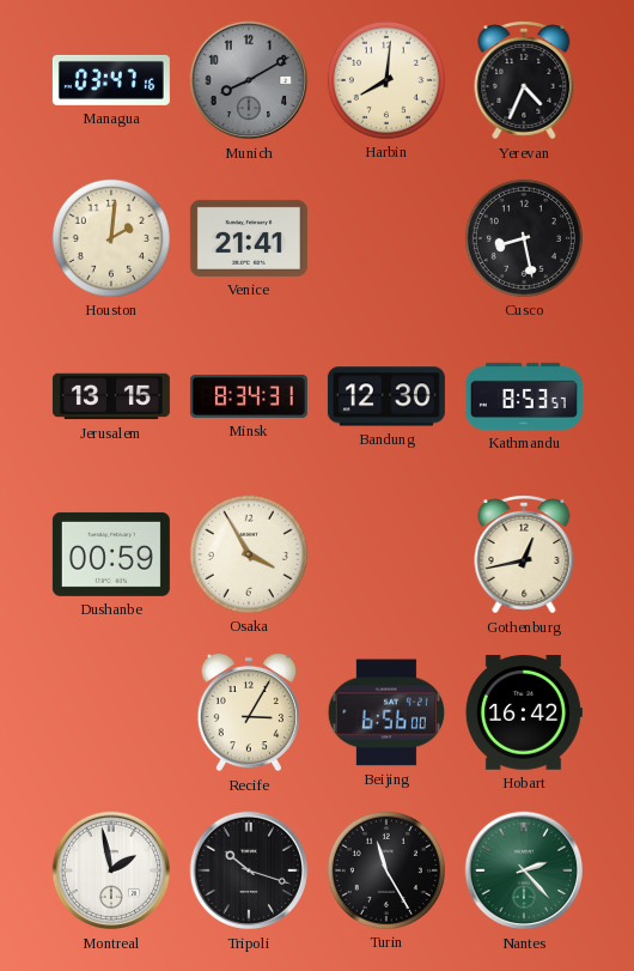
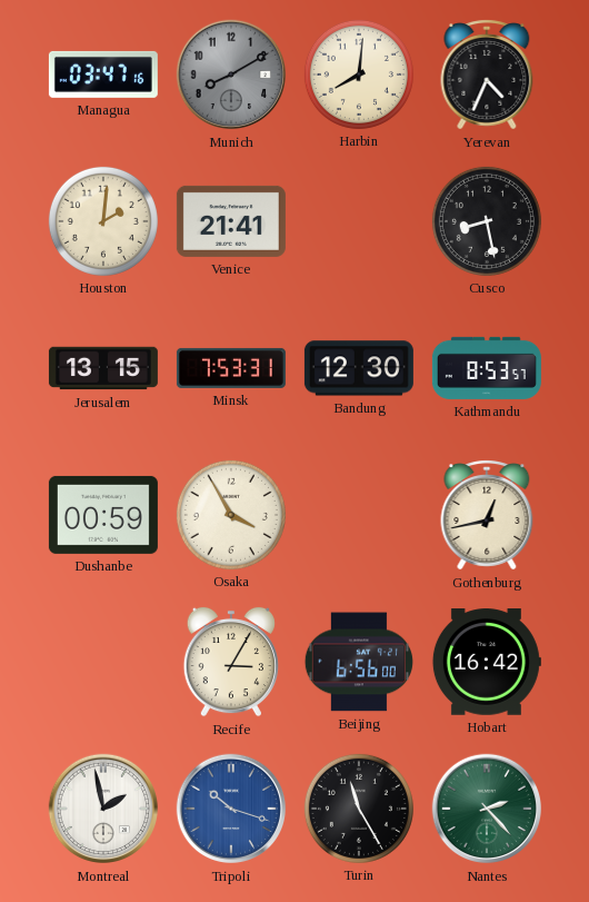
Minsk: 8:34 -> 7:53
Tripoli dial: black -> blue
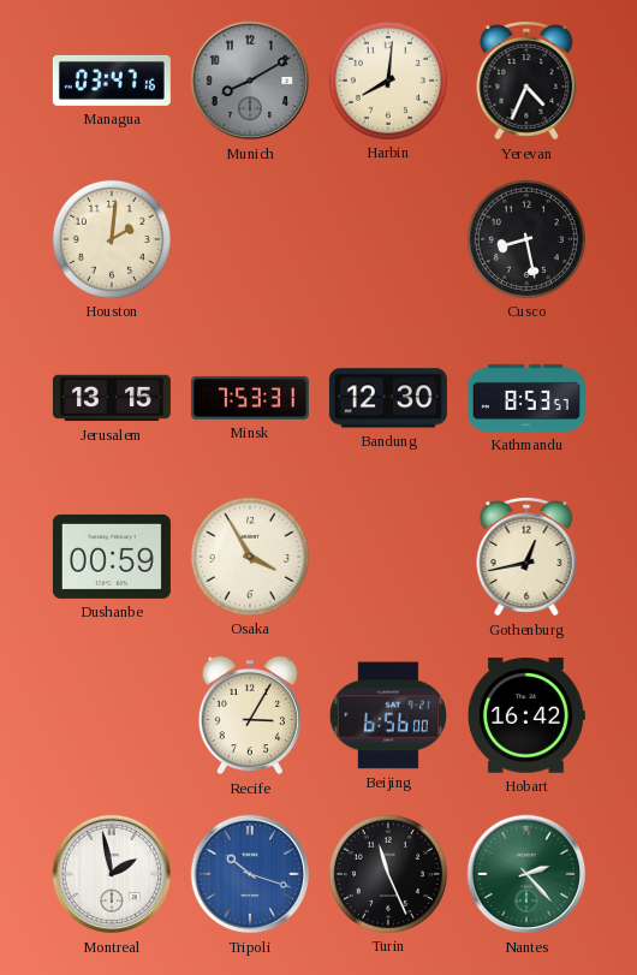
Venice: 21:41 -> none
Turin: 11:25 -> 11:26
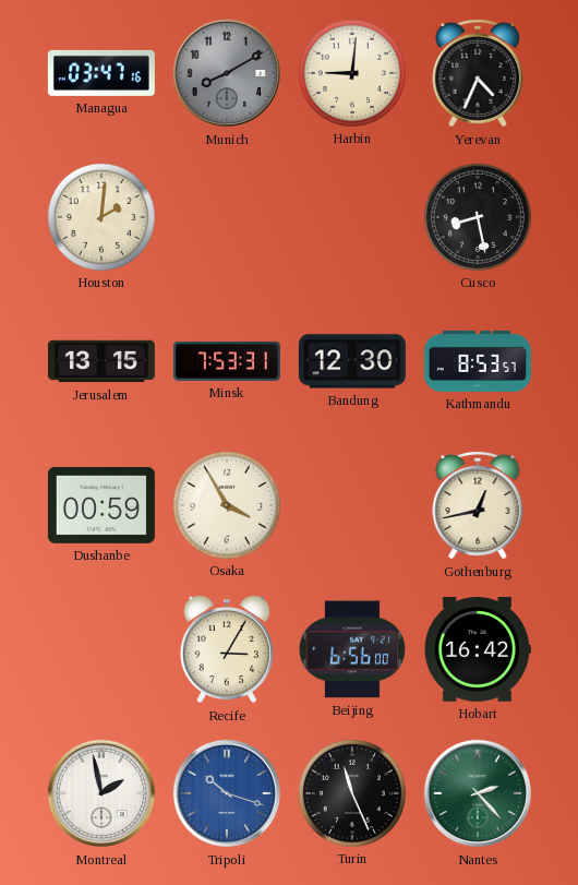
Harbin: 8:01 -> 9:01
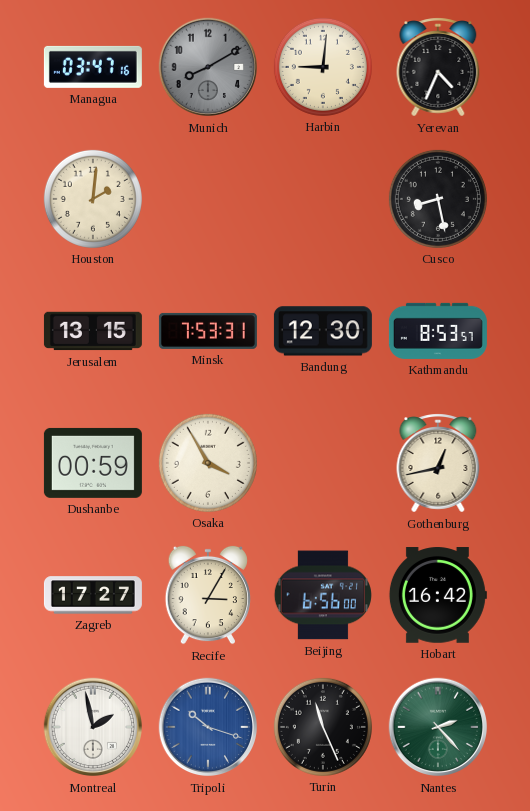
Zagreb: none -> 17:27
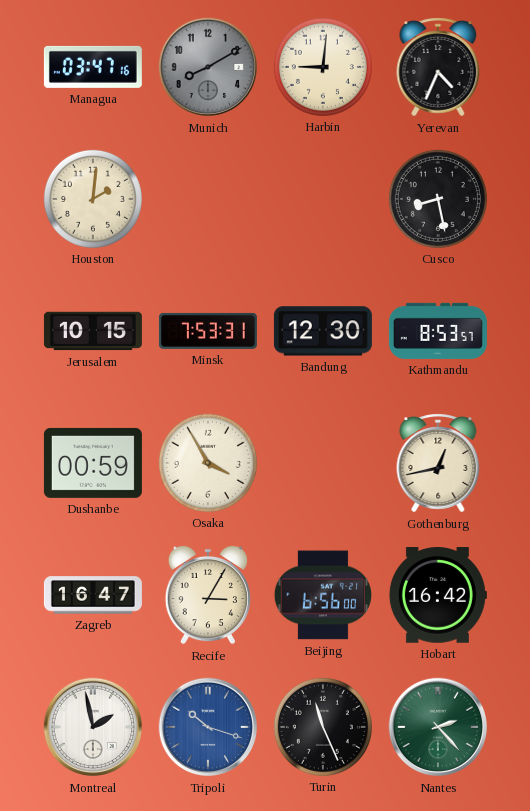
Jerusalem: 13:15 -> 10:15
Zagreb: 17:27 -> 16:47
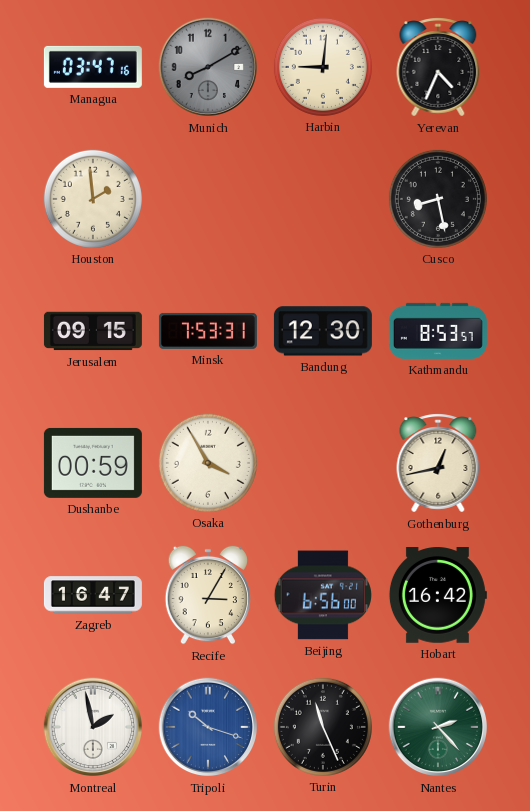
Houston: 2:01 -> 1:59
Jerusalem: 10:15 -> 09:15
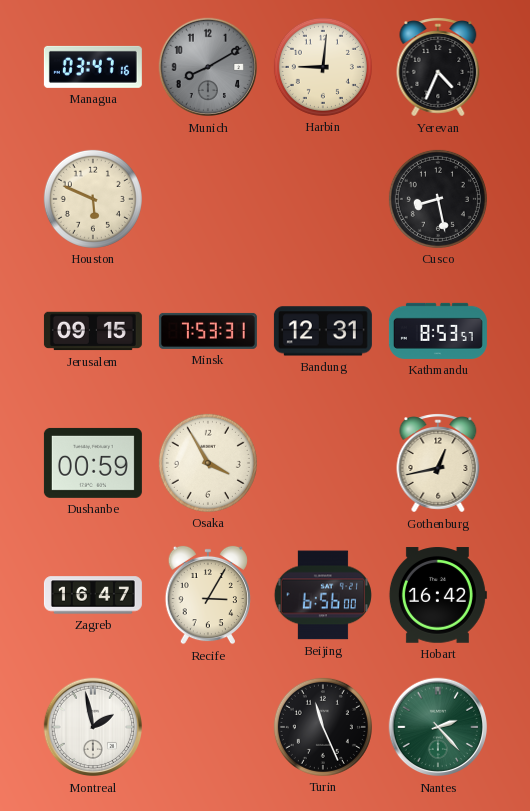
Houston: 1:59 -> 5:49
Bandung: 12:30 -> 12:31
Tripoli: 10:18 -> none
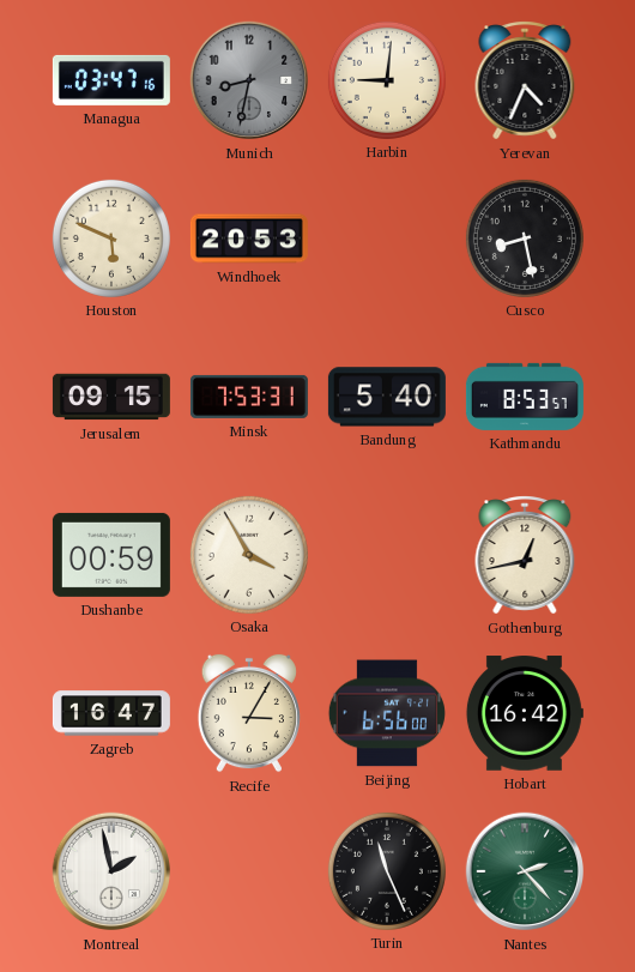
Munich: 8:10 -> 8:32
Windhoek: none -> 20:53
Bandung: 12:31 -> 5:40
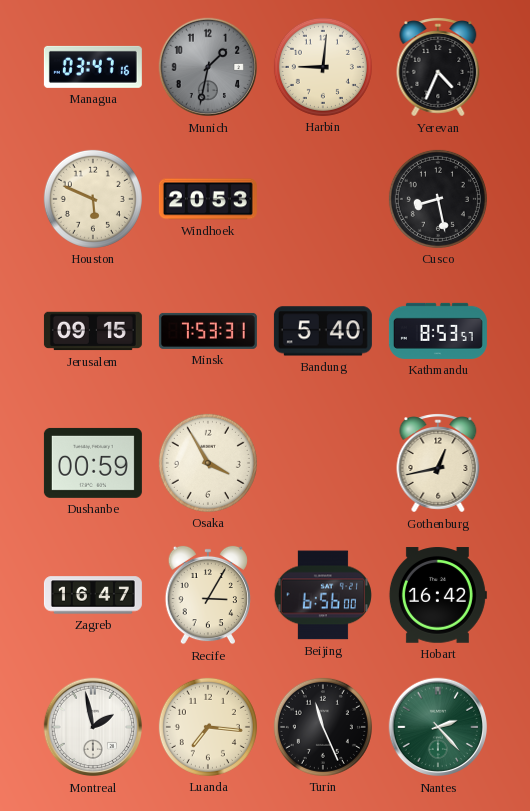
Munich: 8:32 -> 1:32
Luanda: none -> 7:16
